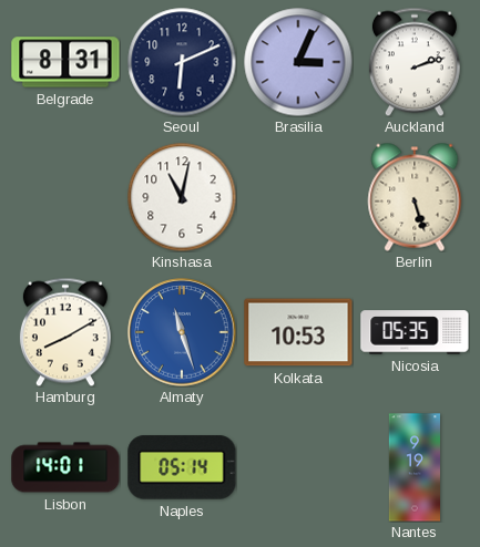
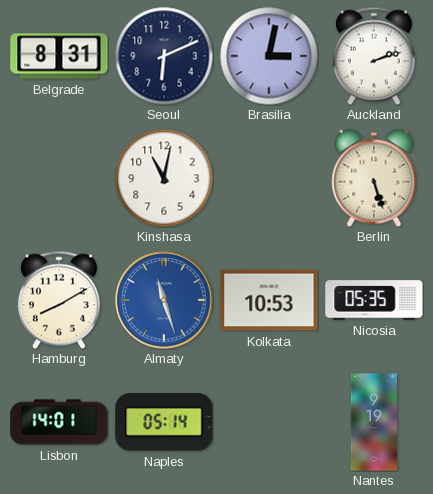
Brasilia: 3:04 -> 3:02
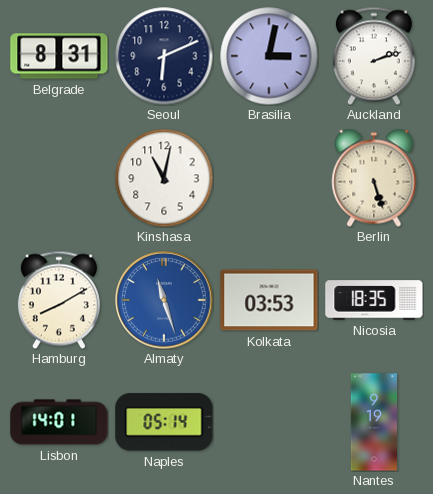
Kolkata: 10:53 -> 03:53
Nicosia: 05:35 -> 18:35
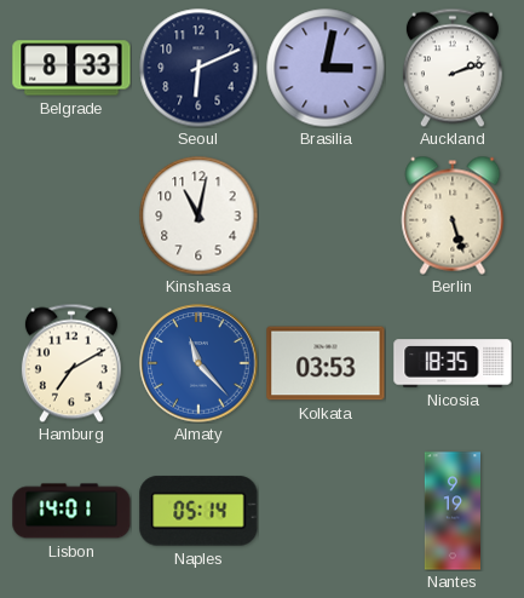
Belgrade: 8:31 -> 8:33
Hamburg: 8:10 -> 7:10
Almaty: 11:27 -> 11:23
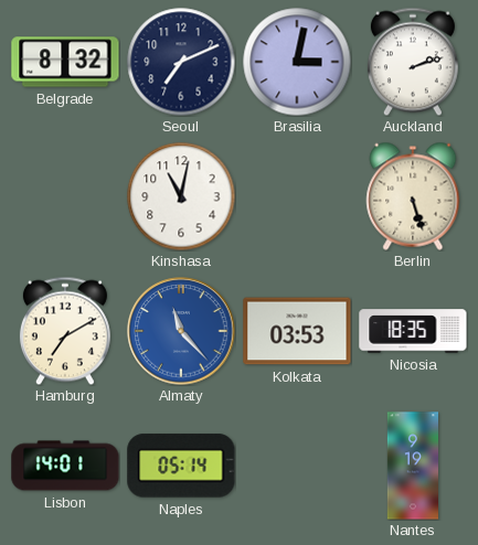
Belgrade: 8:33 -> 8:32
Seoul: 6:11 -> 7:11
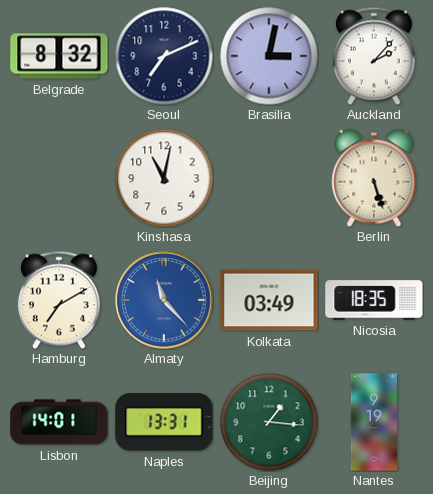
Auckland: 2:12 -> 2:07
Kolkata: 03:53 -> 03:49
Naples: 05:14 -> 13:31
Beijing: none -> 1:16
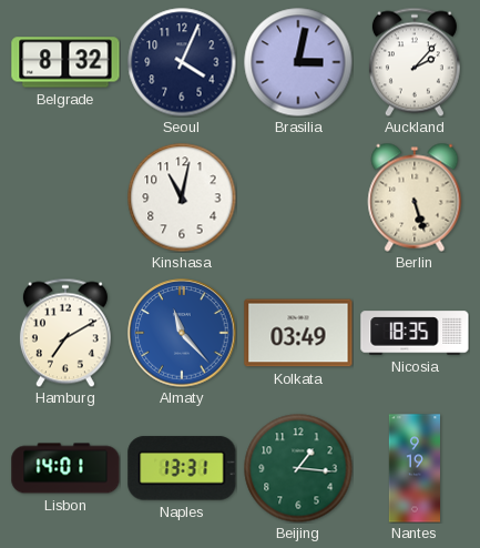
Seoul: 7:11 -> 4:04
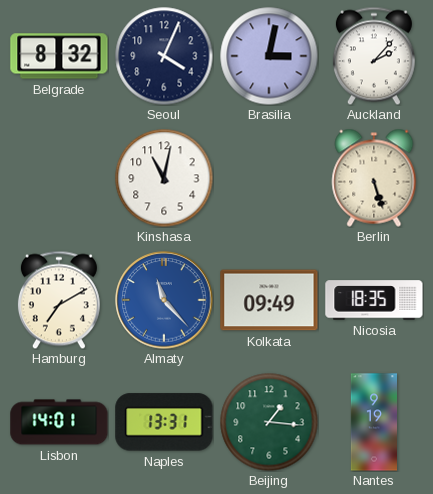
Kolkata: 03:49 -> 09:49
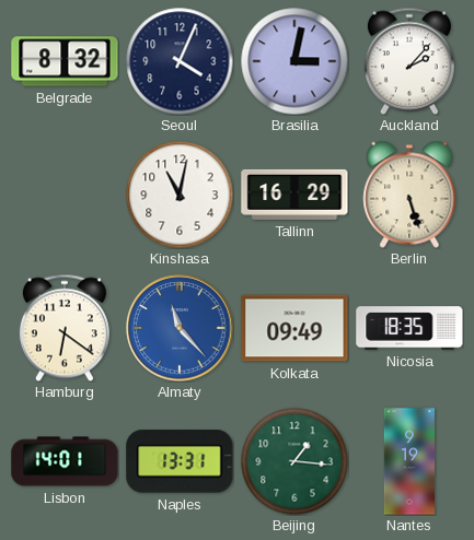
Tallinn: none -> 16:29
Hamburg: 7:10 -> 6:21
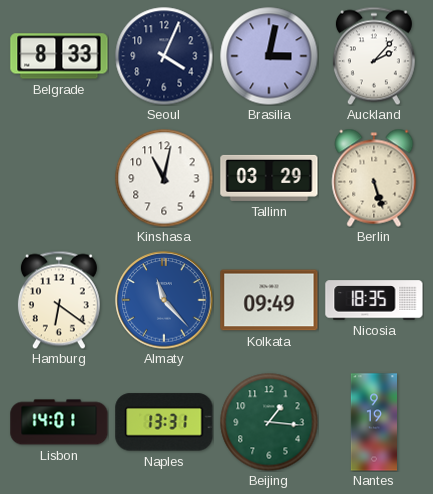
Belgrade: 8:32 -> 8:33
Tallinn: 16:29 -> 03:29
